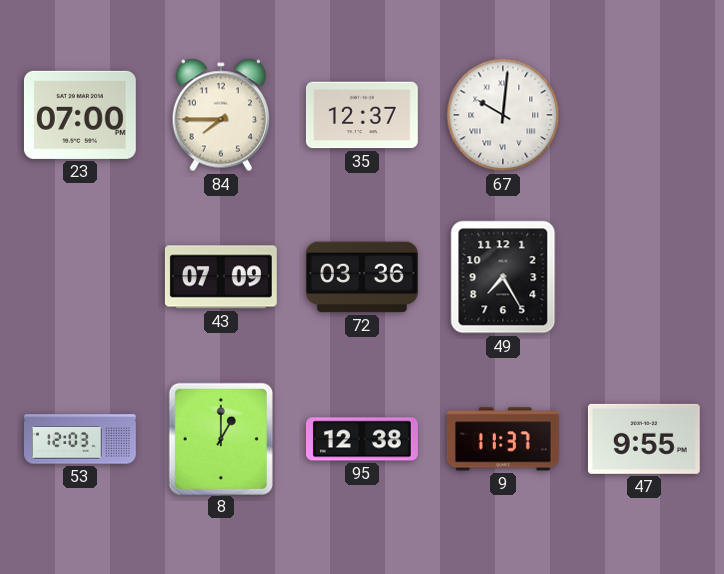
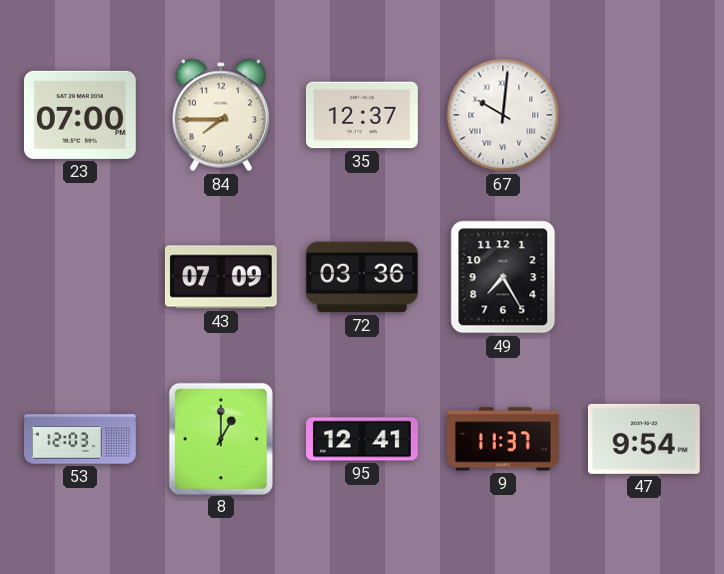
95: 12:38 -> 12:41
47: 9:55 -> 9:54
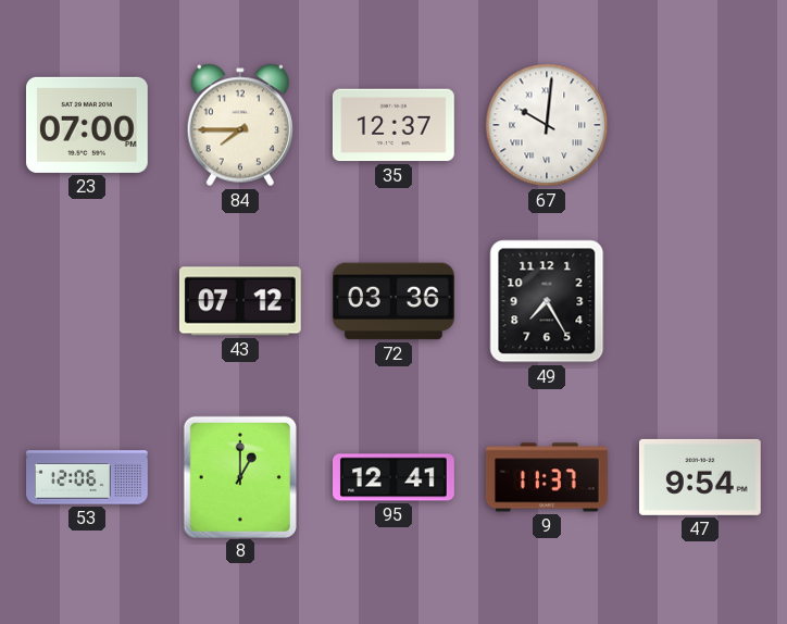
43: 07:09 -> 07:12
53: 12:03 -> 12:06
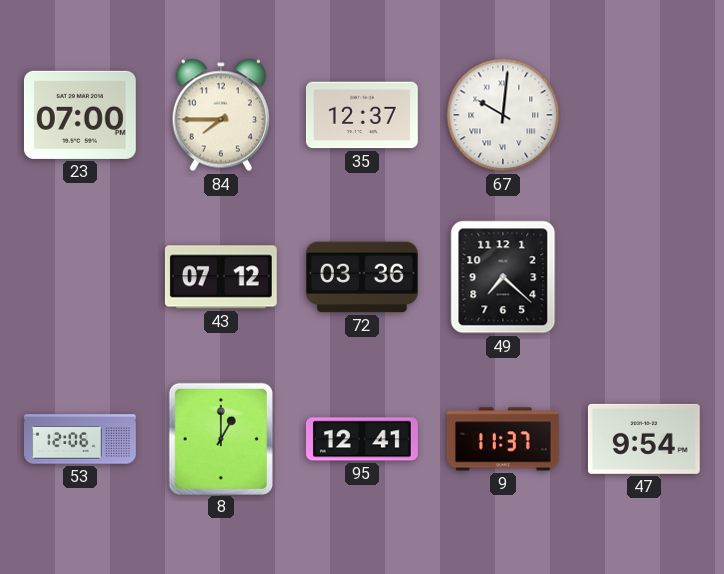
49: 7:25 -> 7:22
